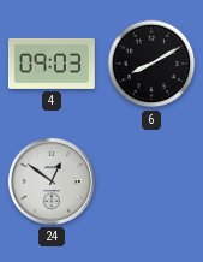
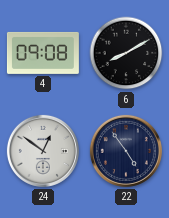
4: 09:03 -> 09:08
22: none -> 4:54
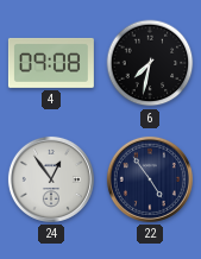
6: 8:10 -> 7:32
24: 12:51 -> 12:54
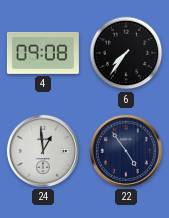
6: 7:32 -> 7:36
24: 12:54 -> 12:59
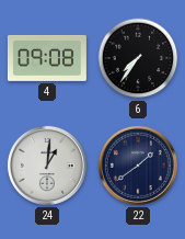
24: 12:59 -> 1:01
22: 4:54 -> 1:39
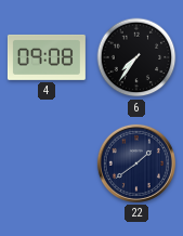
24: 1:01 -> none
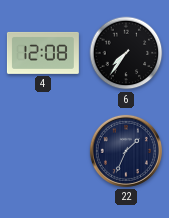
4: 09:08 -> 12:08
22: 1:39 -> 1:34
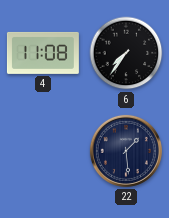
4: 12:08 -> 11:08
22: 1:34 -> 1:29
